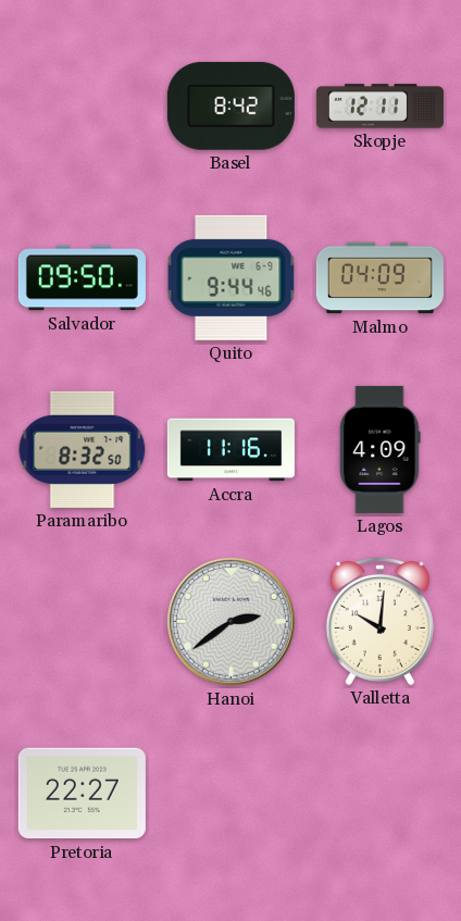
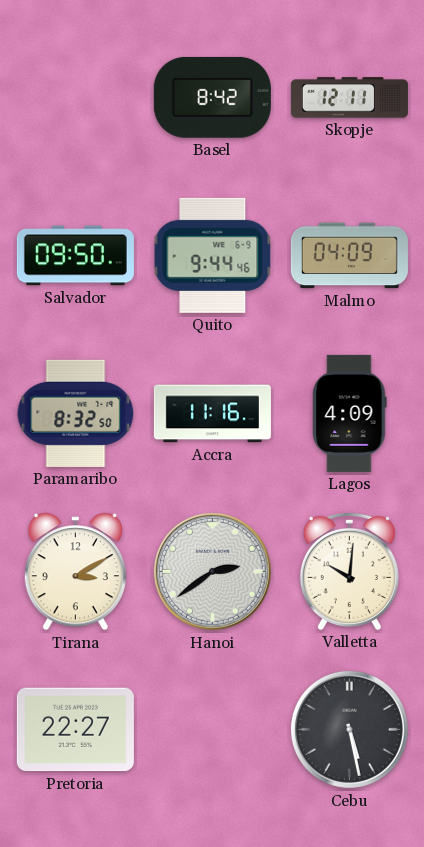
Tirana: none -> 3:10
Cebu: none -> 5:28
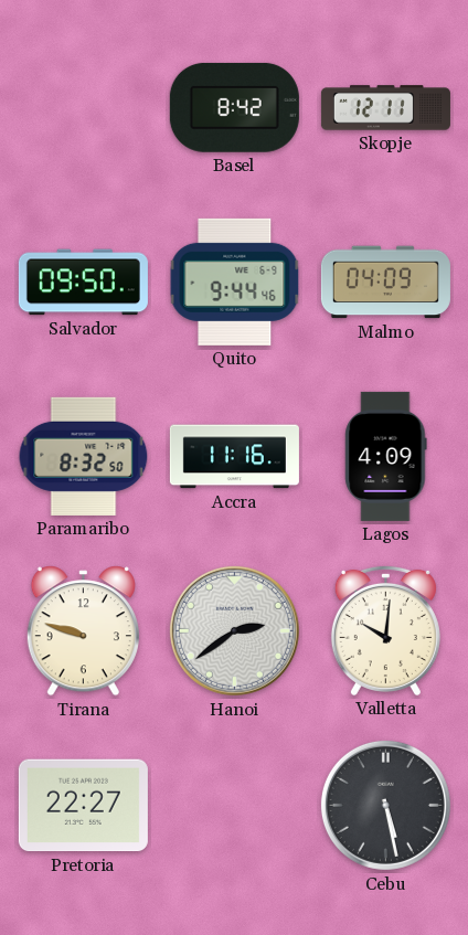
Tirana: 3:10 -> 9:48
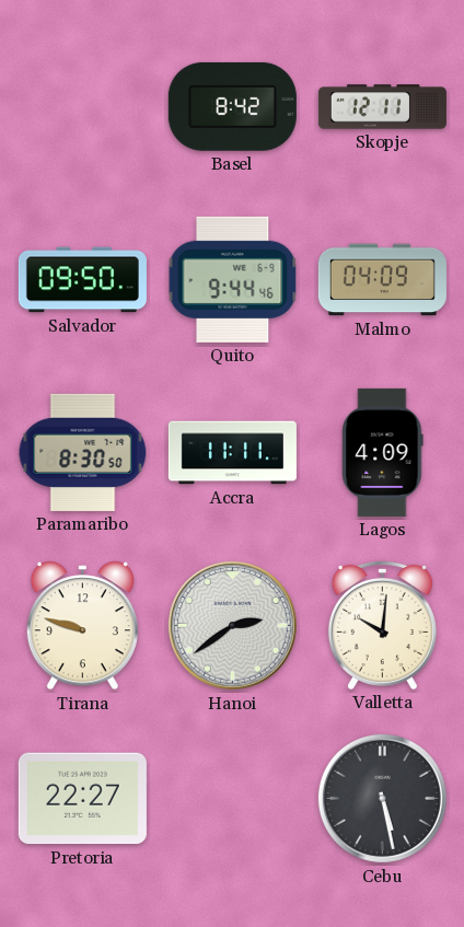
Paramaribo: 8:32 -> 8:30
Accra: 11:16 -> 11:11
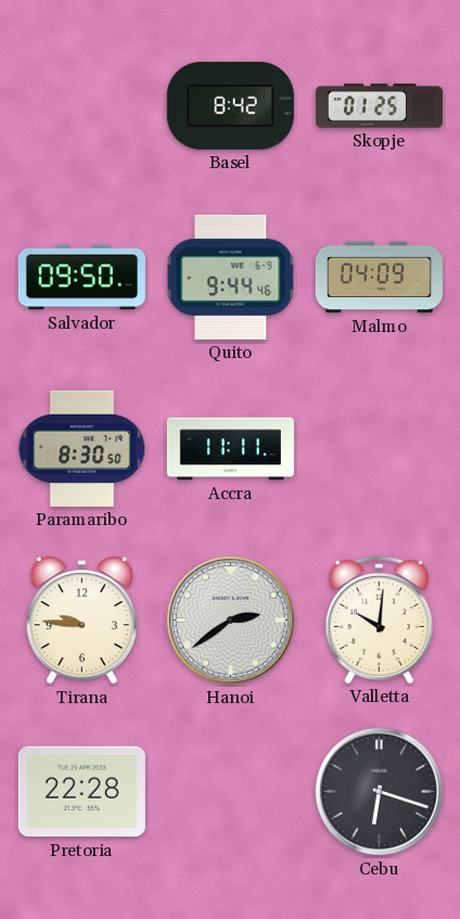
Skopje: 12:11 -> 01:25
Lagos: 4:09 -> none
Tirana: 9:48 -> 9:46
Pretoria: 22:27 -> 22:28
Cebu: 5:28 -> 6:18
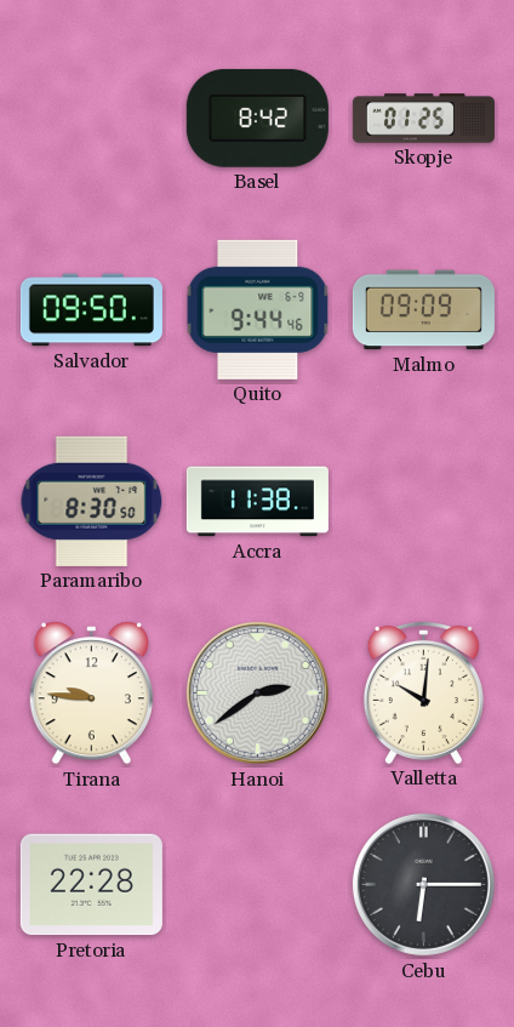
Malmo: 04:09 -> 09:09
Accra: 11:11 -> 11:38
Cebu: 6:18 -> 6:15
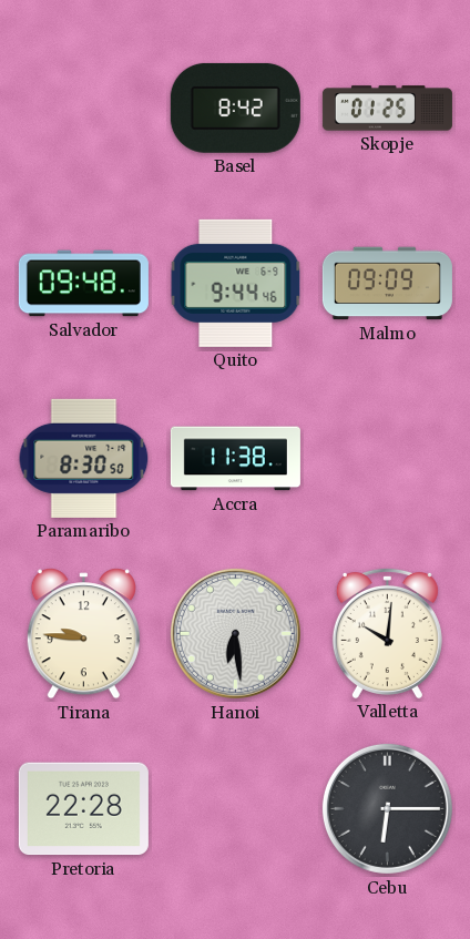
Salvador: 09:50 -> 09:48
Hanoi: 2:39 -> 6:29
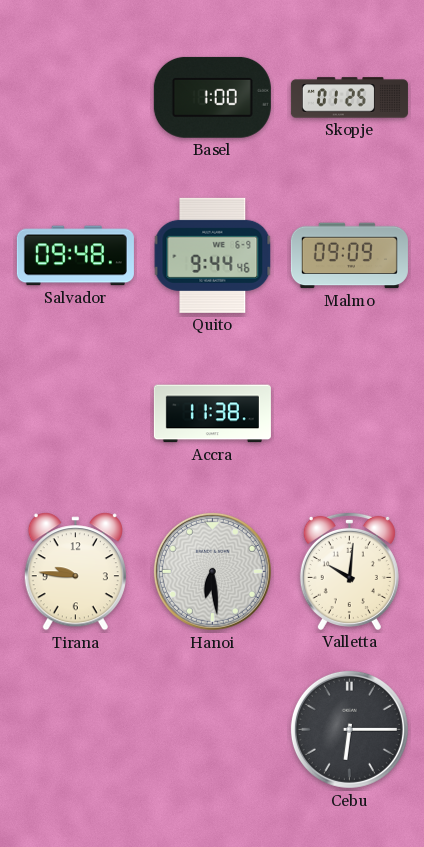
Basel: 8:42 -> 1:00
Paramaribo: 8:30 -> none
Pretoria: 22:28 -> none
